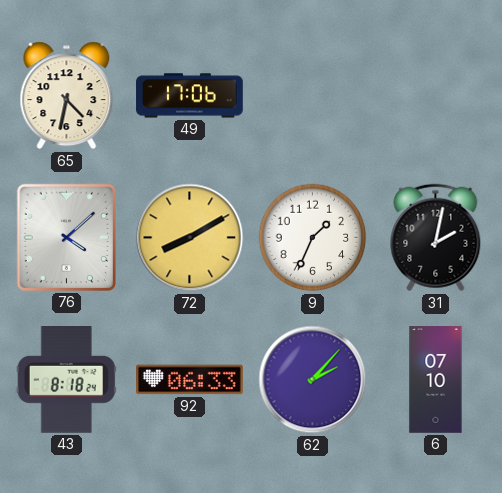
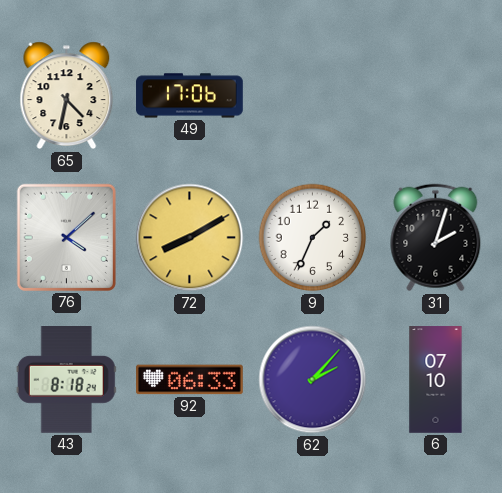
31: 2:02 -> 2:03
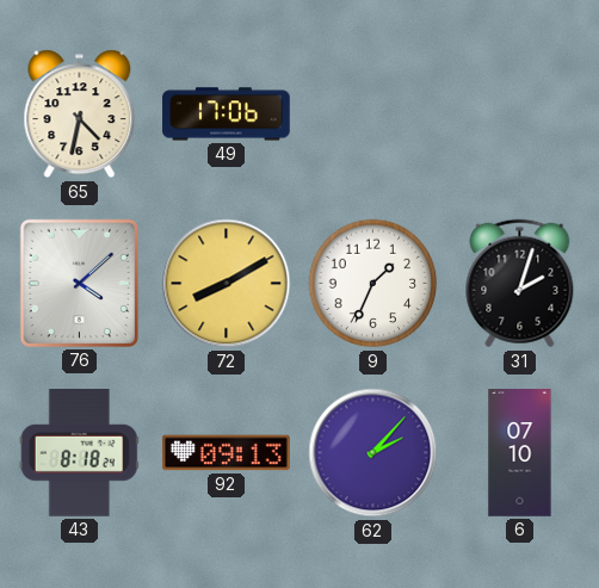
92: 06:33 -> 09:13
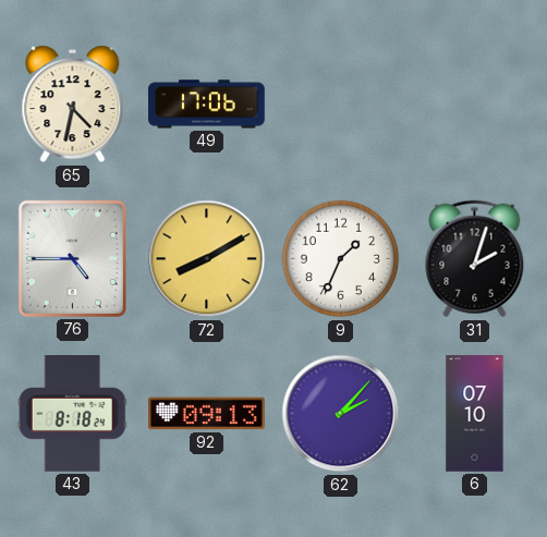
76: 4:08 -> 4:45
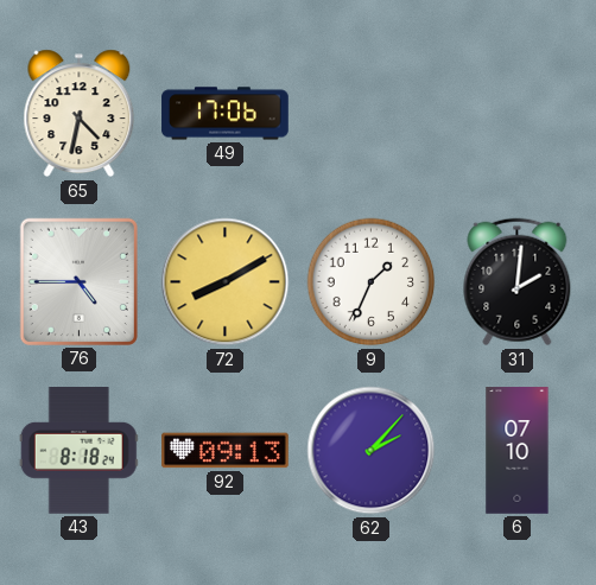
31: 2:03 -> 2:01
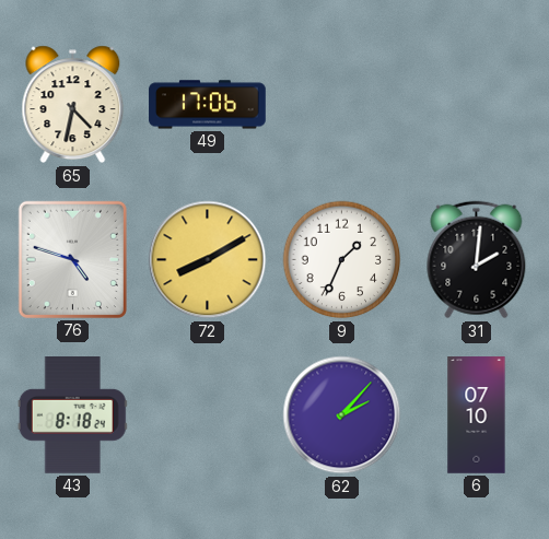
76: 4:45 -> 4:48
92: 09:13 -> none
